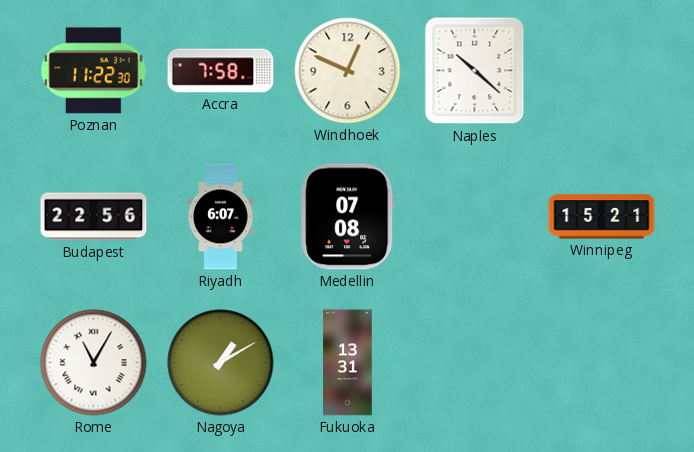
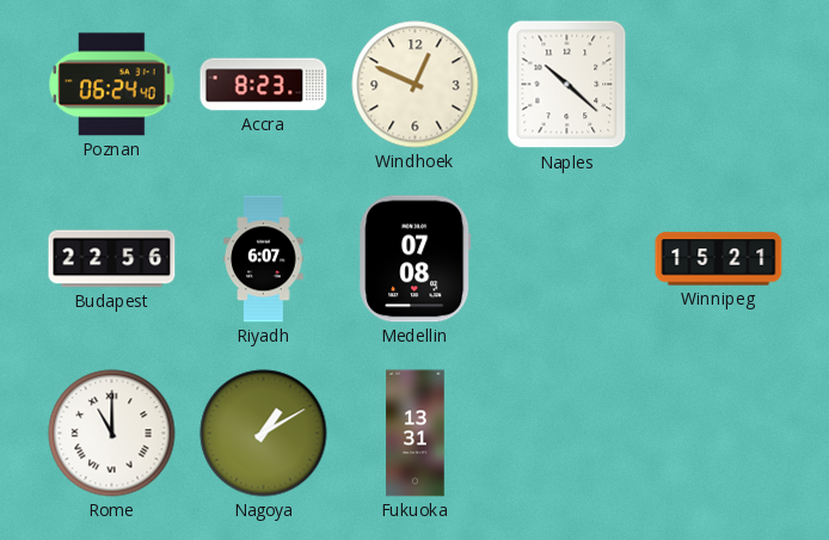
Poznan: 11:22 -> 06:24
Accra: 7:58 -> 8:23
Rome: 11:05 -> 11:00
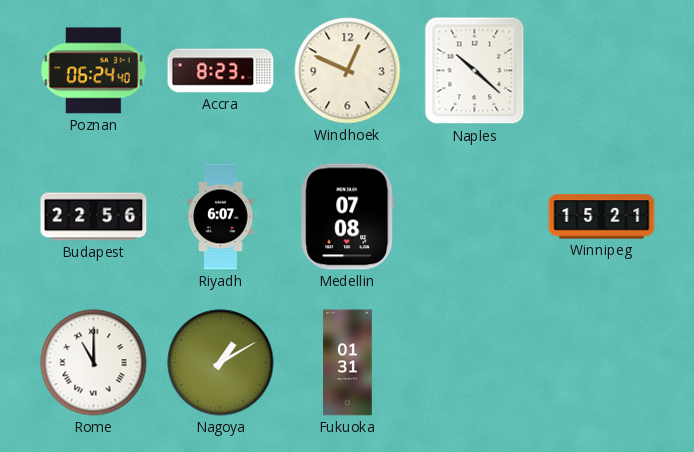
Fukuoka: 13:31 -> 01:31
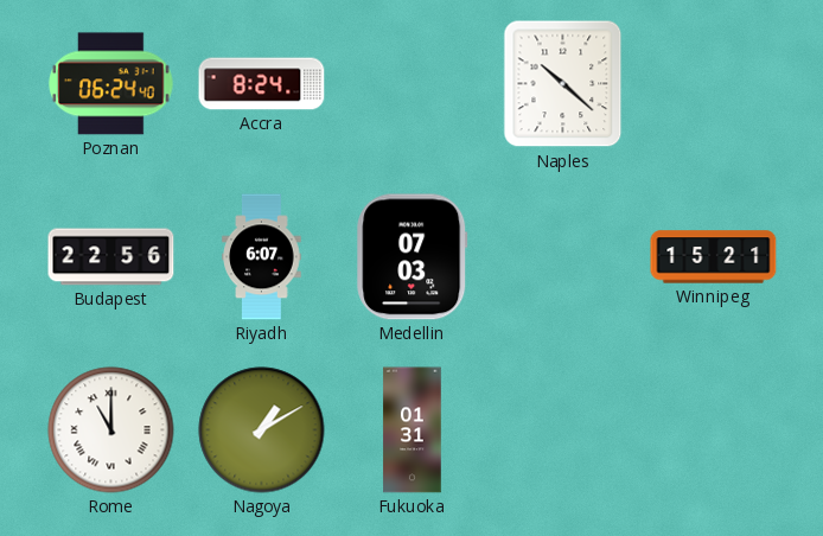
Accra: 8:23 -> 8:24
Windhoek: 12:49 -> none
Medellin: 07:08 -> 07:03
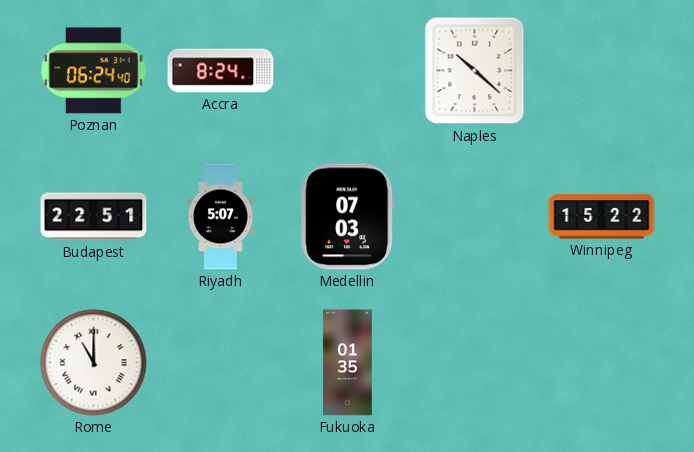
Budapest: 22:56 -> 22:51
Riyadh: 6:07 -> 5:07
Winnipeg: 15:21 -> 15:22
Nagoya: 1:10 -> none
Fukuoka: 01:31 -> 01:35
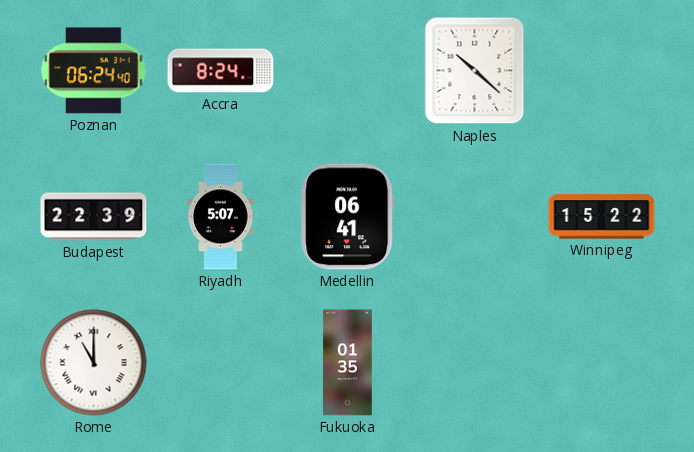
Budapest: 22:51 -> 22:39
Medellin: 07:03 -> 06:41
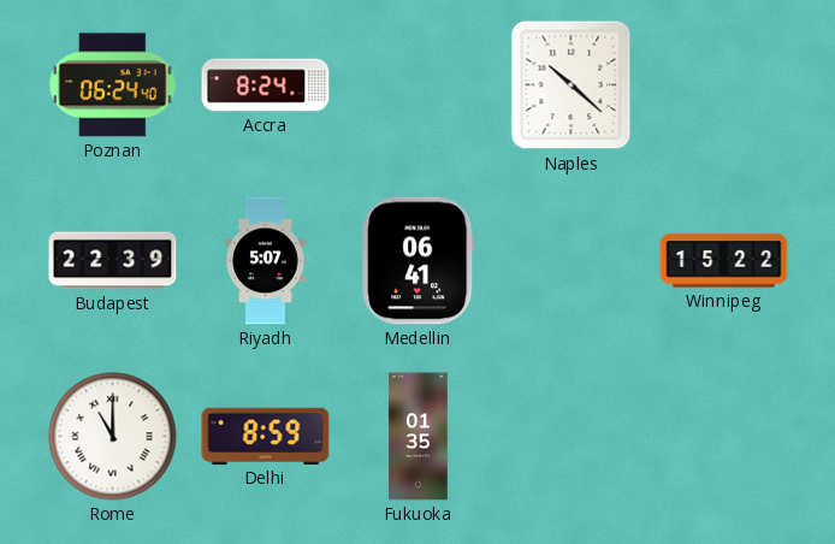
Delhi: none -> 8:59
